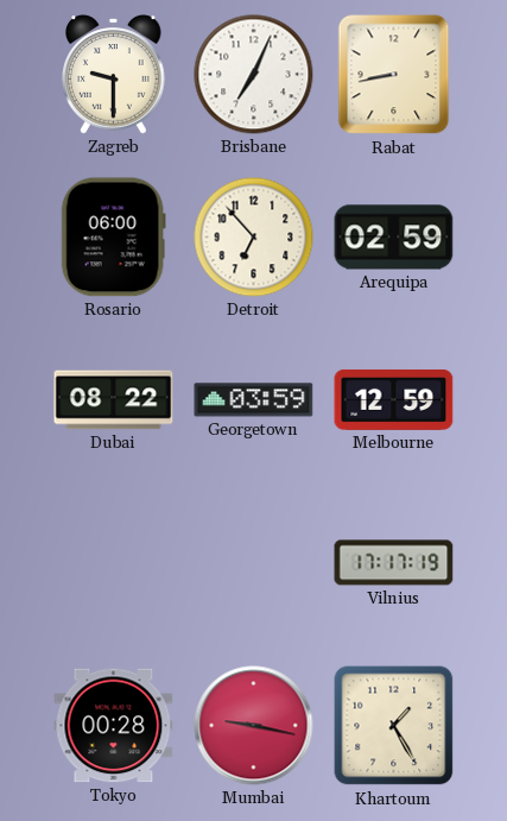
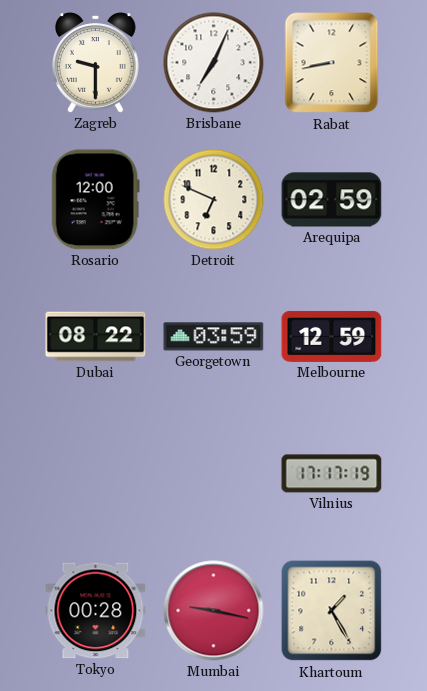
Rosario: 06:00 -> 12:00
Detroit: 6:53 -> 6:49
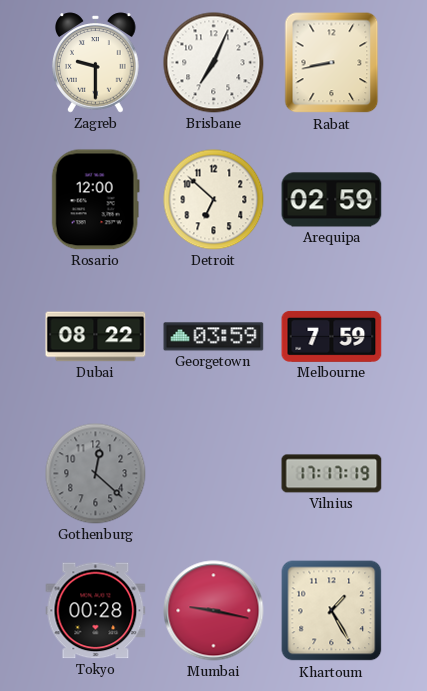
Detroit: 6:49 -> 6:52
Melbourne: 12:59 -> 7:59
Gothenburg: none -> 12:22
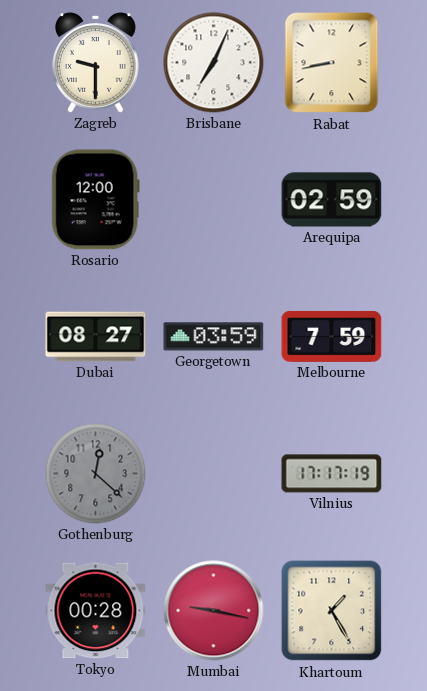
Detroit: 6:52 -> none
Dubai: 08:22 -> 08:27
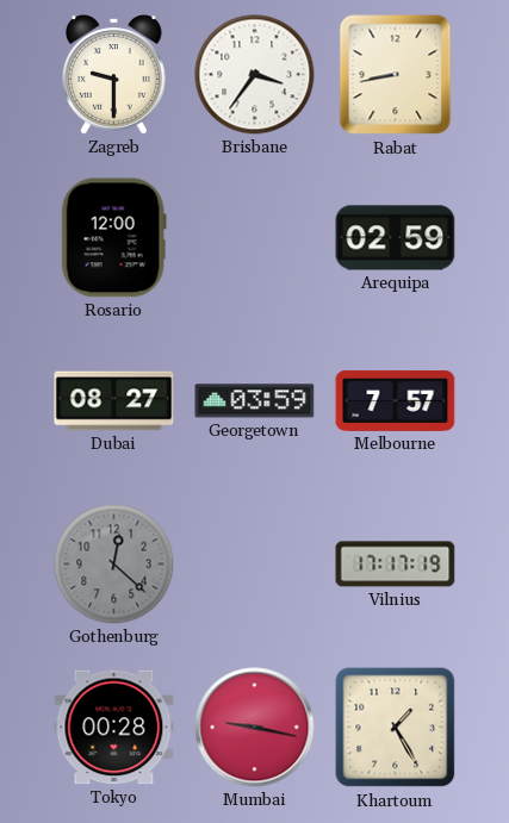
Brisbane: 7:04 -> 3:36
Melbourne: 7:59 -> 7:57
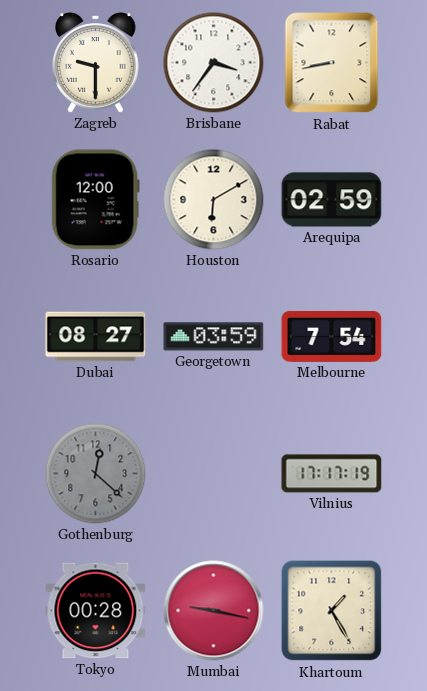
Houston: none -> 6:10
Melbourne: 7:57 -> 7:54
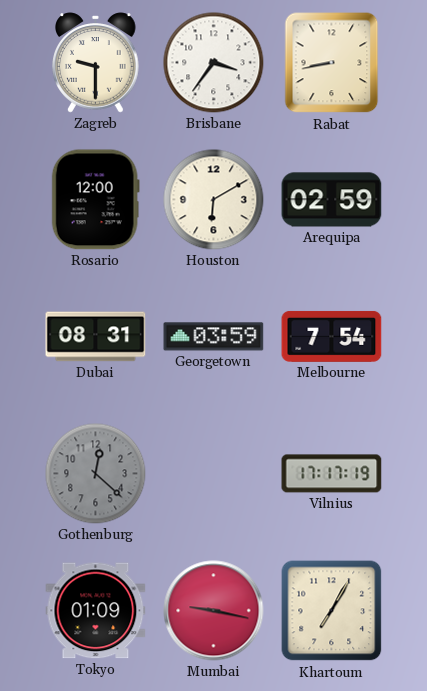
Dubai: 08:27 -> 08:31
Tokyo: 00:28 -> 01:09
Khartoum: 1:25 -> 7:05
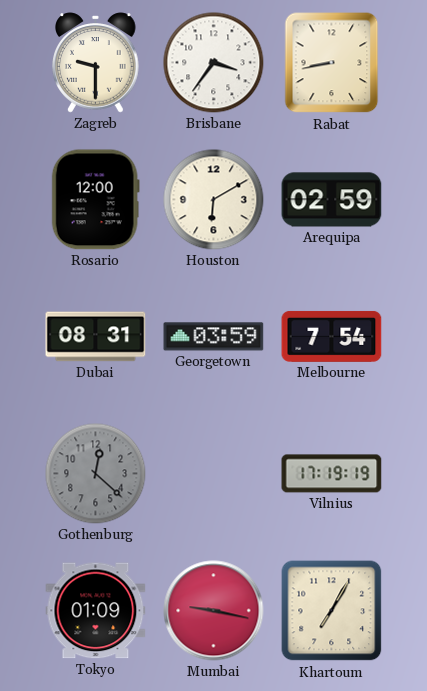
Vilnius: 17:17 -> 17:19
